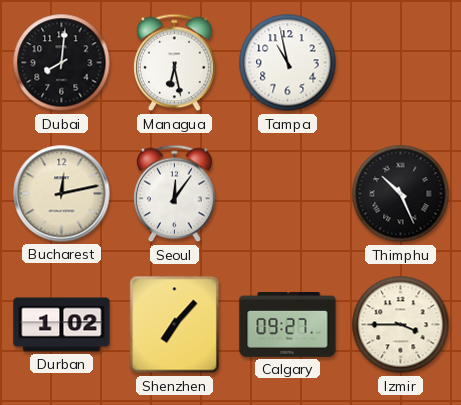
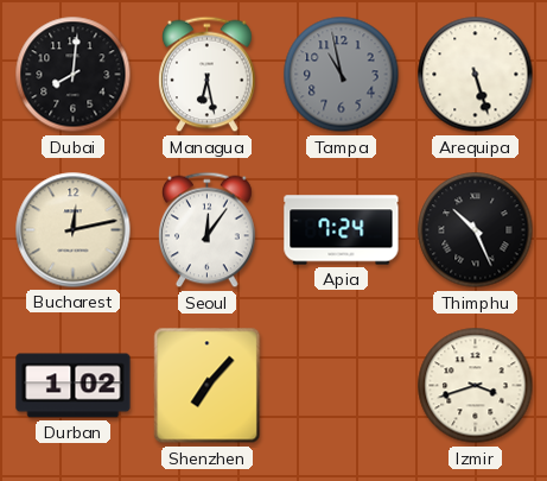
Tampa dial: white -> grey
Arequipa: none -> 5:27
Apia: none -> 7:24
Calgary: 09:27 -> none
Izmir: 3:45 -> 3:42
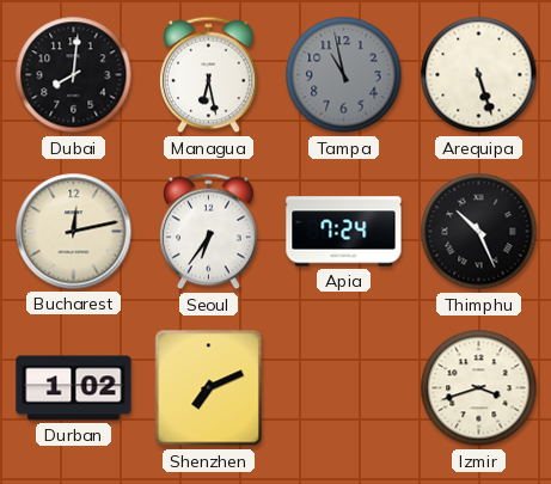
Seoul: 12:06 -> 6:36
Shenzhen: 7:07 -> 7:11
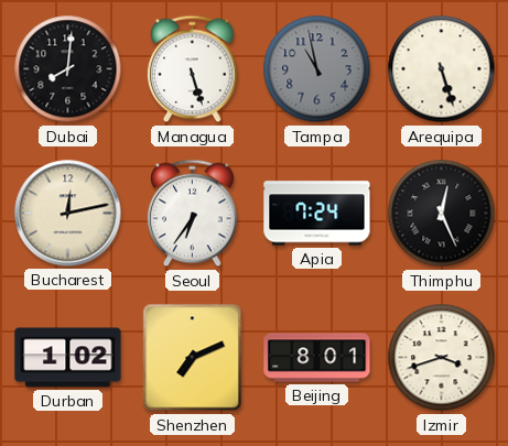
Managua: 6:28 -> 5:27
Thimphu: 10:26 -> 12:26
Beijing: none -> 8:01
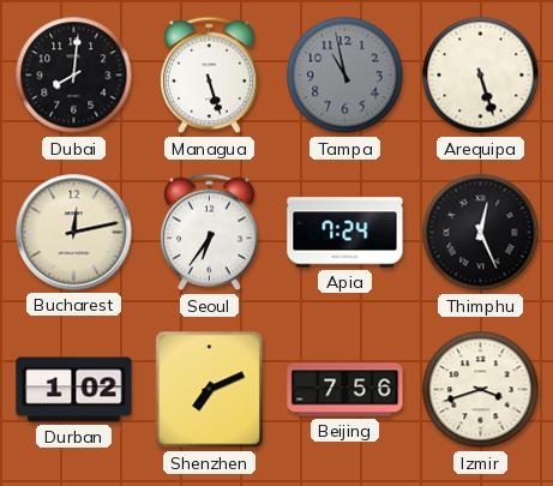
Beijing: 8:01 -> 7:56
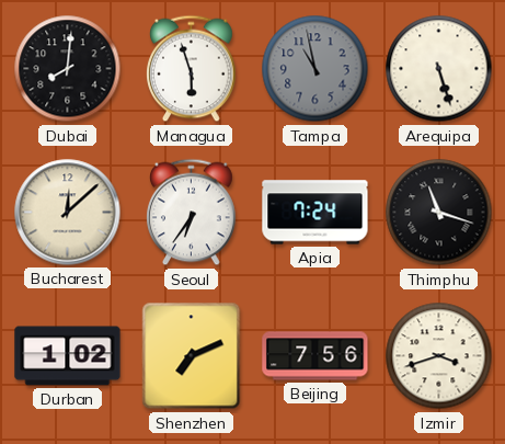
Managua: 5:27 -> 5:57
Bucharest: 12:13 -> 12:08
Thimphu: 12:26 -> 11:18
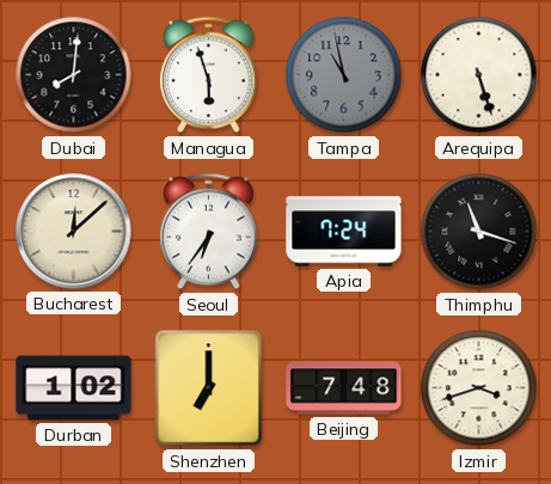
Shenzhen: 7:11 -> 7:00
Beijing: 7:56 -> 7:48
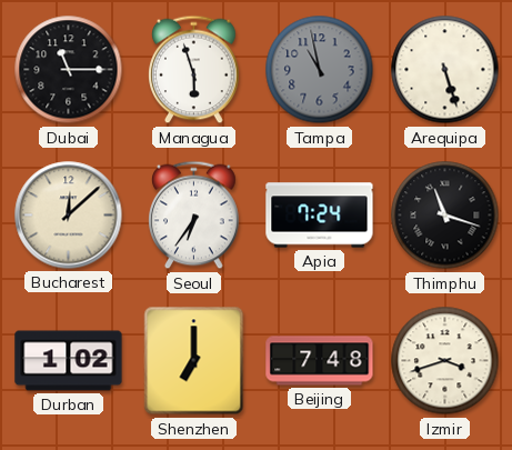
Dubai: 8:01 -> 11:15
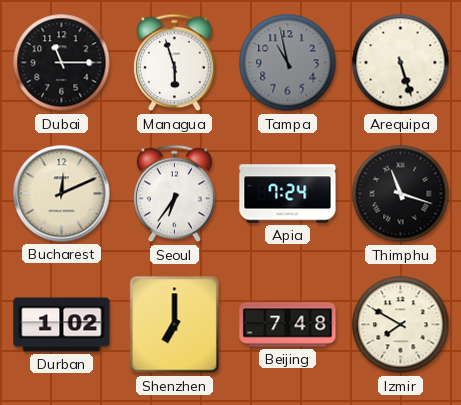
Bucharest: 12:08 -> 12:11
Izmir: 3:42 -> 7:50
